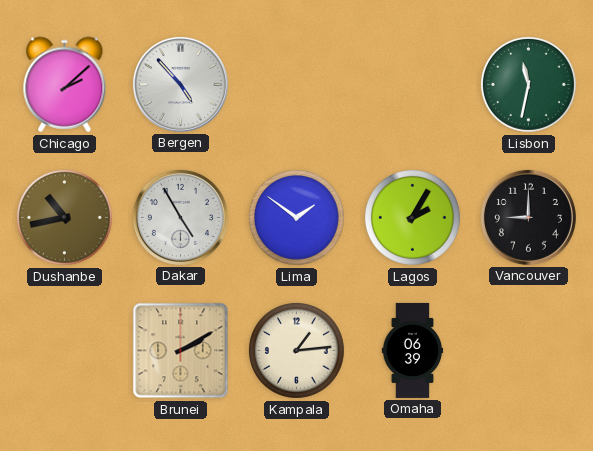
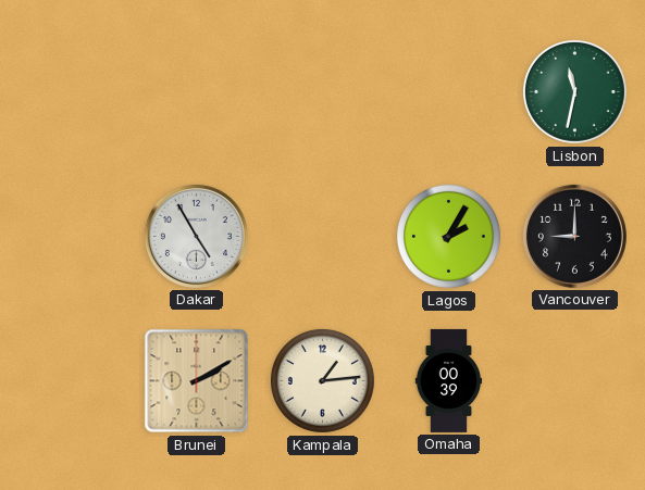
Chicago: 2:08 -> none
Bergen: 4:53 -> none
Dushanbe: 10:43 -> none
Lima: 1:51 -> none
Omaha: 06:39 -> 00:39
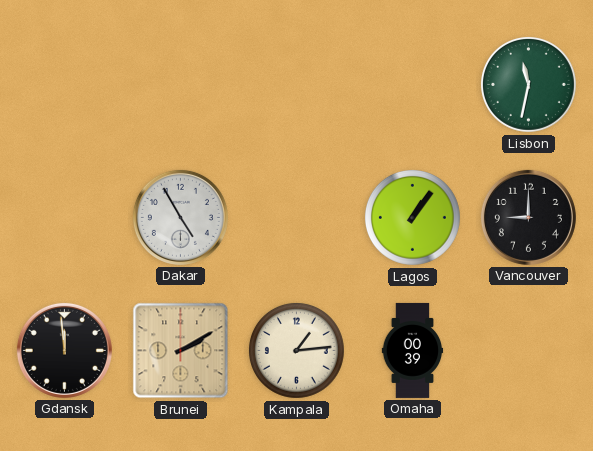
Lagos: 2:05 -> 1:06
Gdansk: none -> 11:59
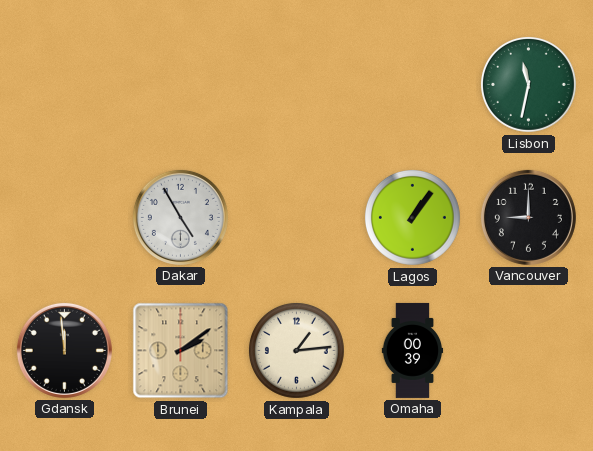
Brunei: 2:10 -> 2:09
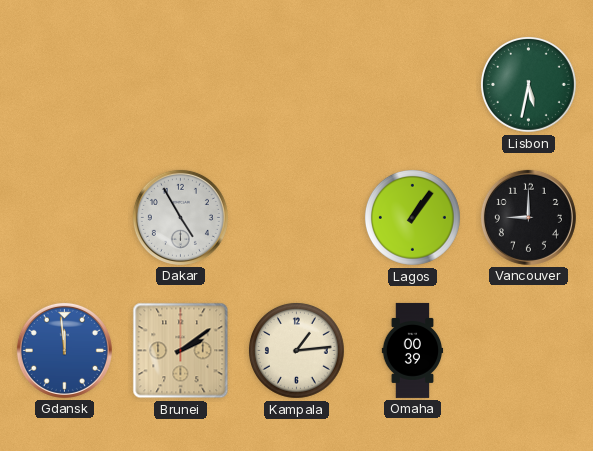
Lisbon: 11:32 -> 5:32
Gdansk dial: black -> blue
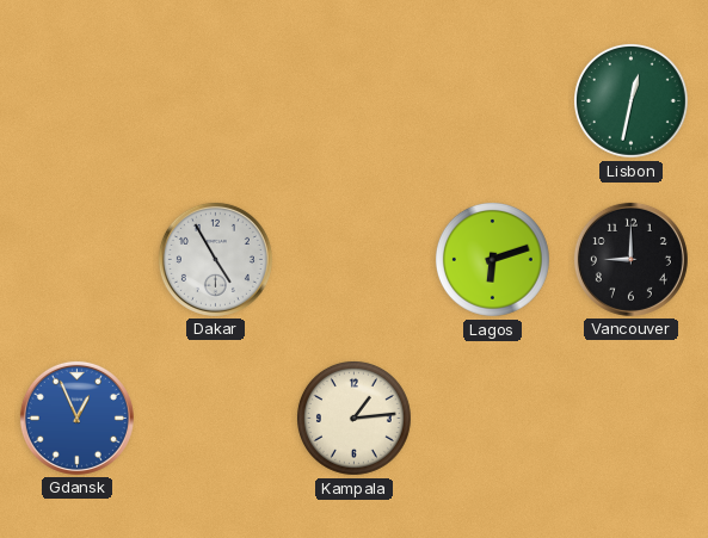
Lisbon: 5:32 -> 12:32
Lagos: 1:06 -> 6:12
Gdansk: 11:59 -> 12:56
Brunei: 2:09 -> none
Omaha: 00:39 -> none
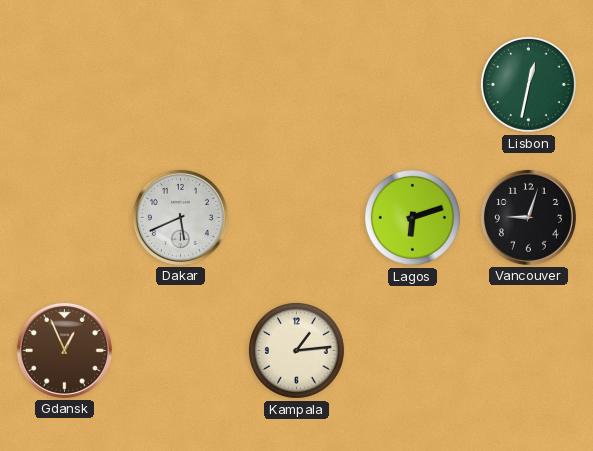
Dakar: 4:55 -> 5:41
Vancouver: 9:00 -> 9:03
Gdansk dial: blue -> brown
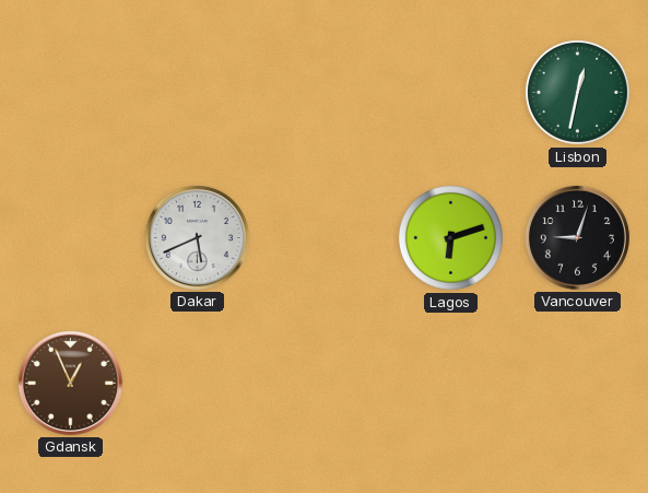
Kampala: 1:14 -> none
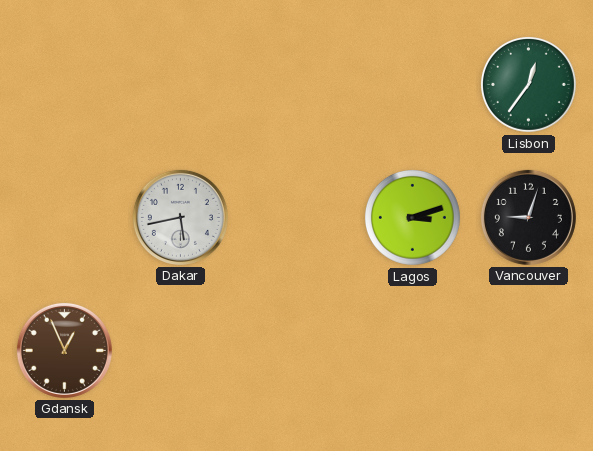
Lisbon: 12:32 -> 12:36
Dakar: 5:41 -> 5:43
Lagos: 6:12 -> 3:12
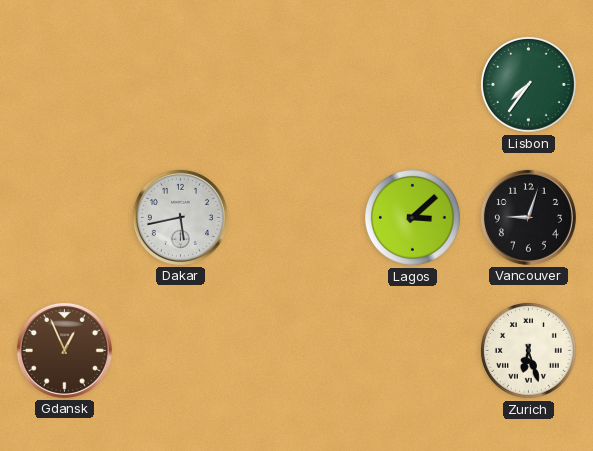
Lisbon: 12:36 -> 7:36
Lagos: 3:12 -> 3:08
Zurich: none -> 6:27
